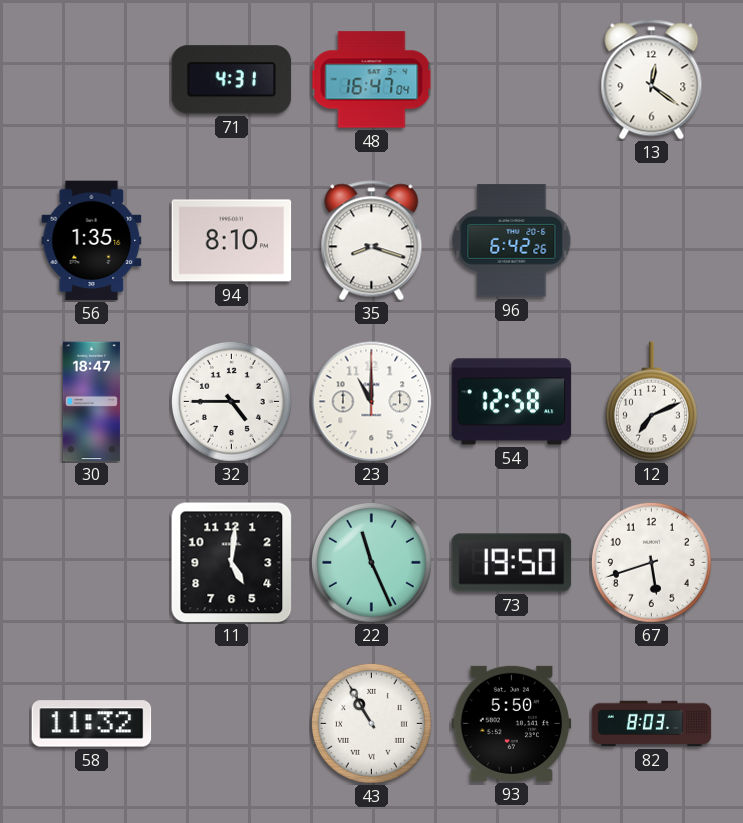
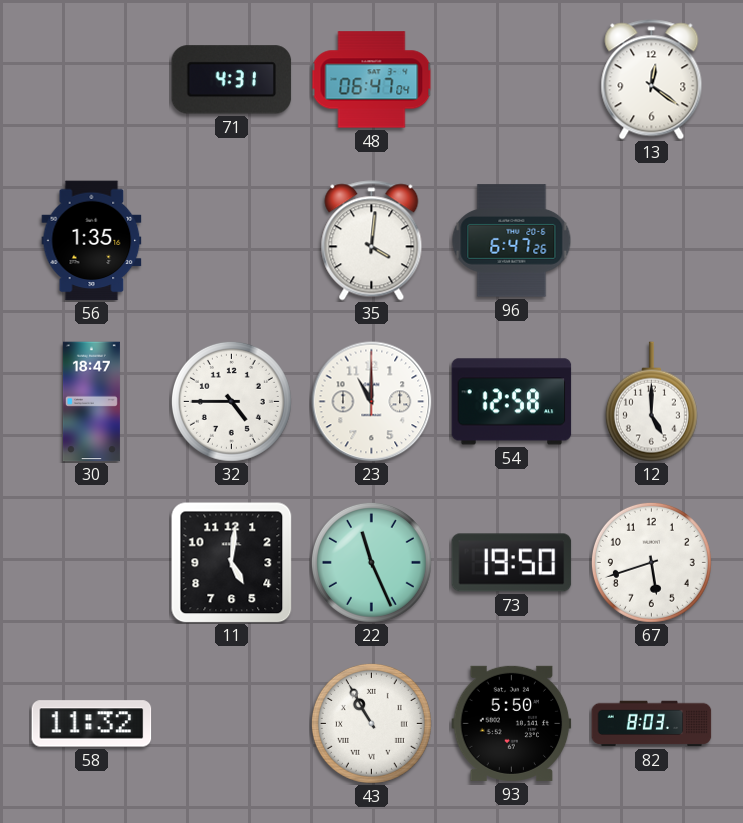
48: 16:47 -> 06:47
94: 8:10 -> none
35: 8:18 -> 4:01
96: 6:42 -> 6:47
12: 7:11 -> 5:00
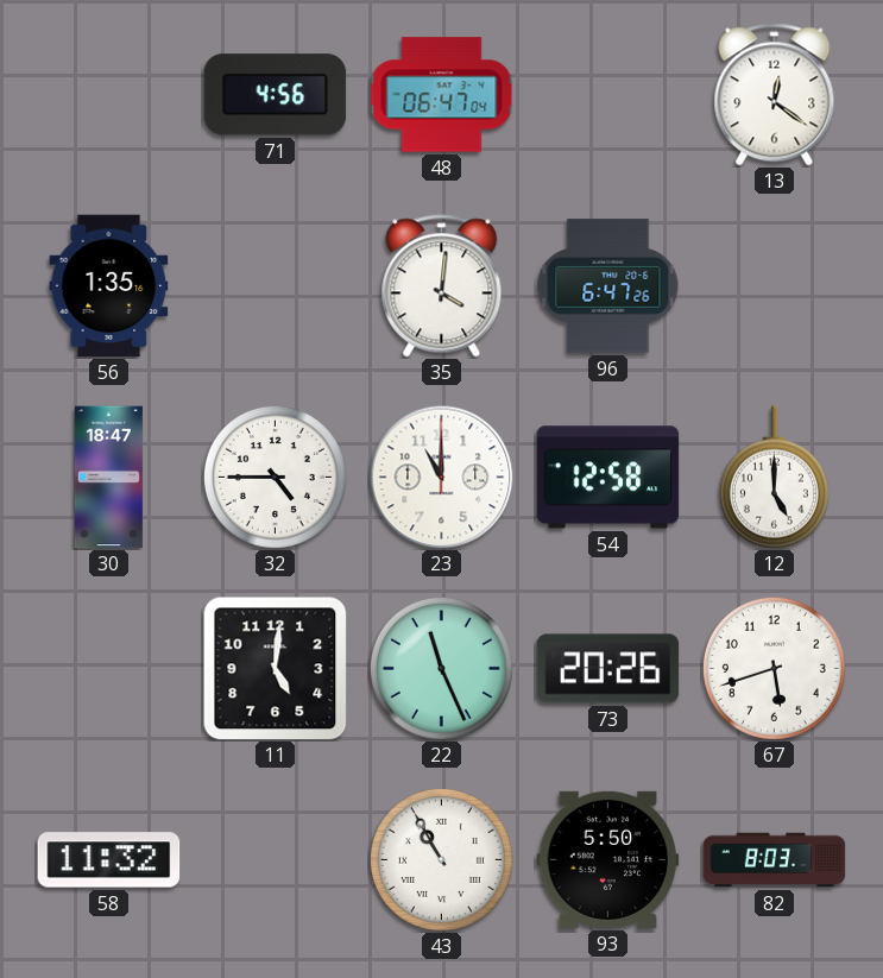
71: 4:31 -> 4:56
73: 19:50 -> 20:26
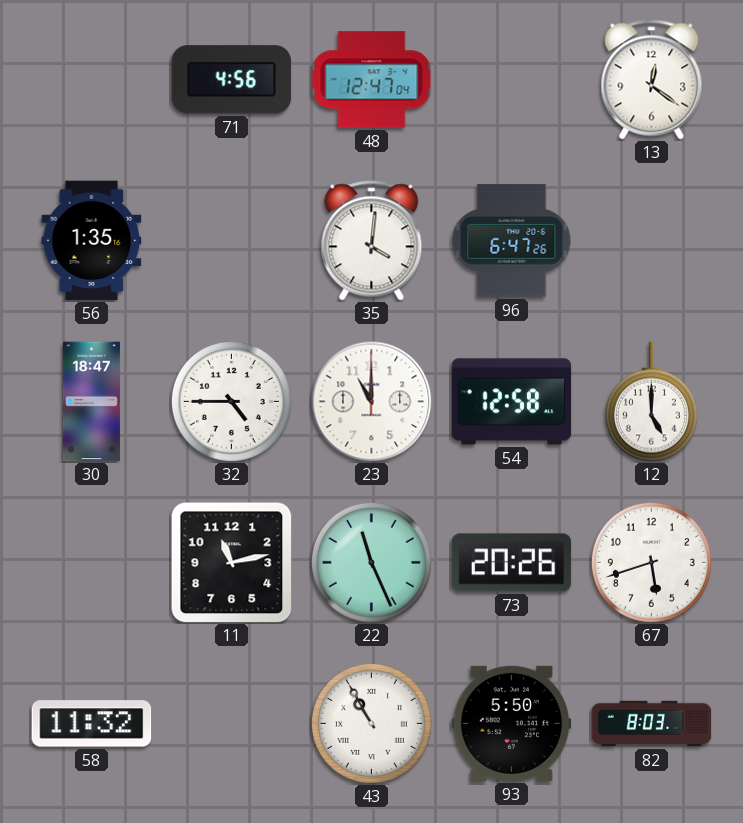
48: 06:47 -> 12:47
11: 5:01 -> 11:13
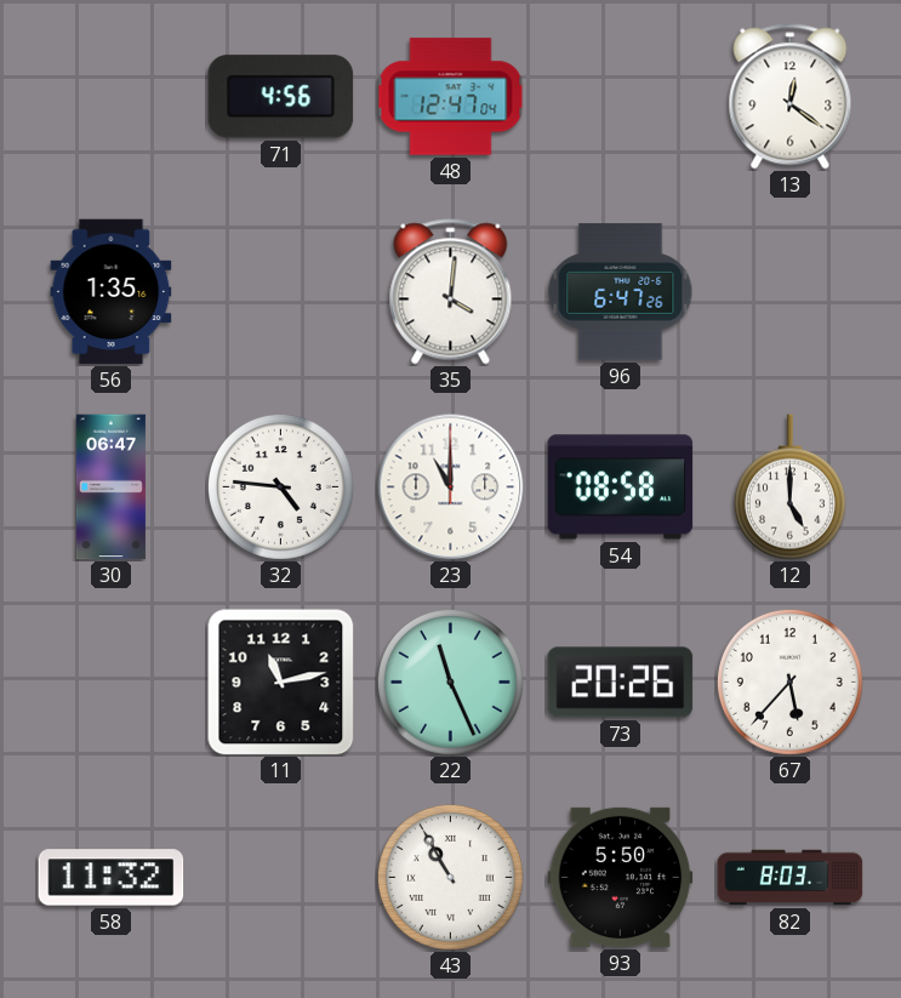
30: 18:47 -> 06:47
32: 4:45 -> 4:46
54: 12:58 -> 08:58
67: 5:42 -> 5:37
